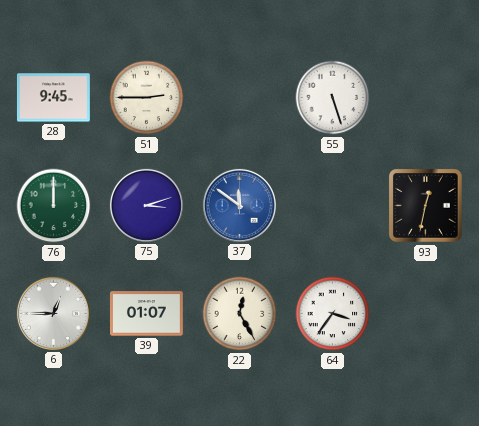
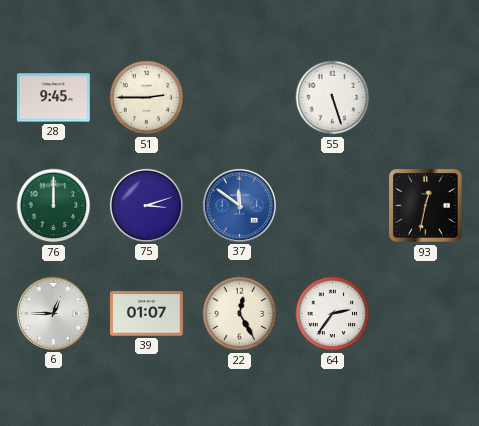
64: 3:36 -> 2:36
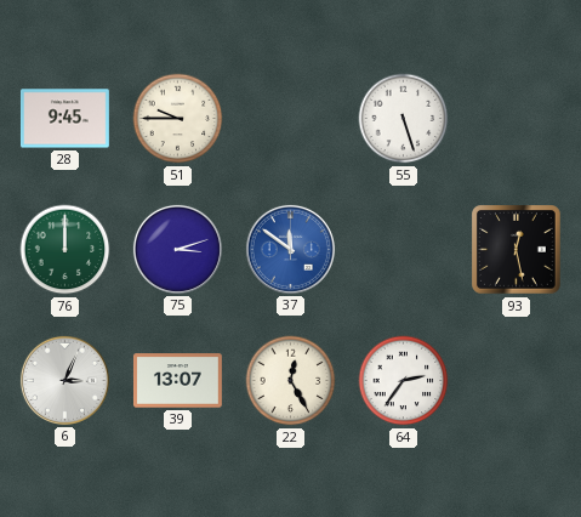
51: 2:45 -> 9:45
93: 12:32 -> 12:28
6: 12:45 -> 3:04
39: 01:07 -> 13:07
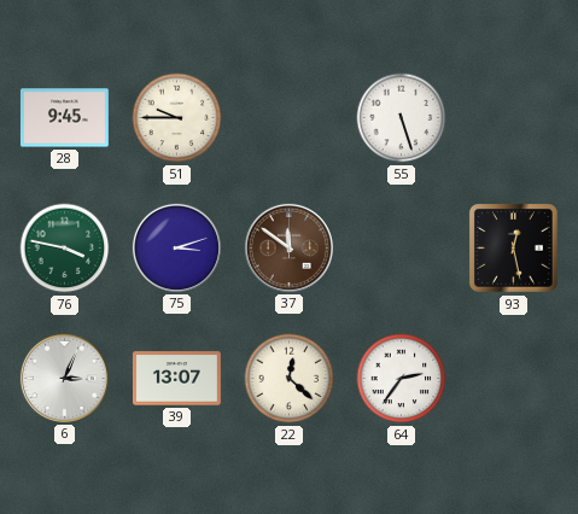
76: 12:00 -> 3:47
37 dial: blue -> brown
22: 12:25 -> 12:22
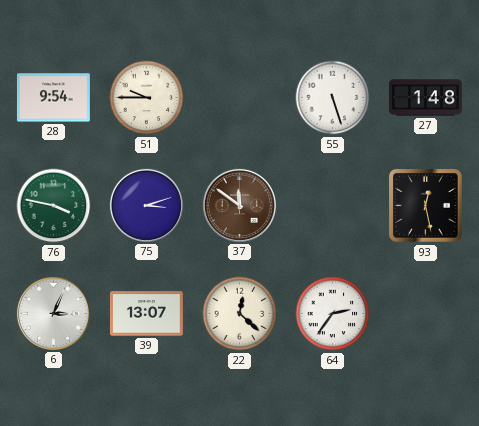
28: 9:45 -> 9:54
27: none -> 1:48
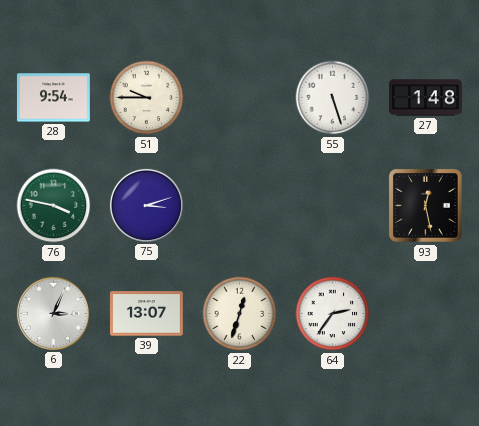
37: 11:51 -> none
22: 12:22 -> 12:33
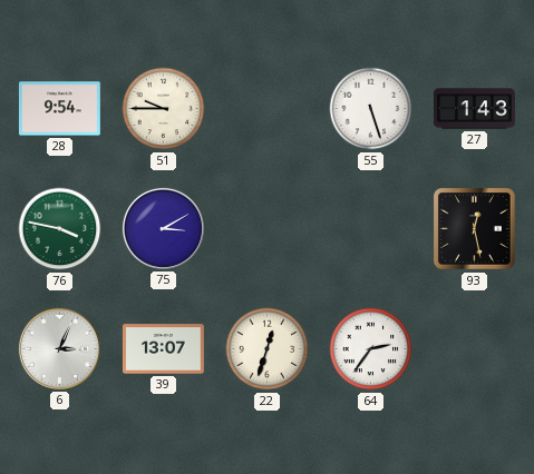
27: 1:48 -> 1:43
75: 3:12 -> 3:10
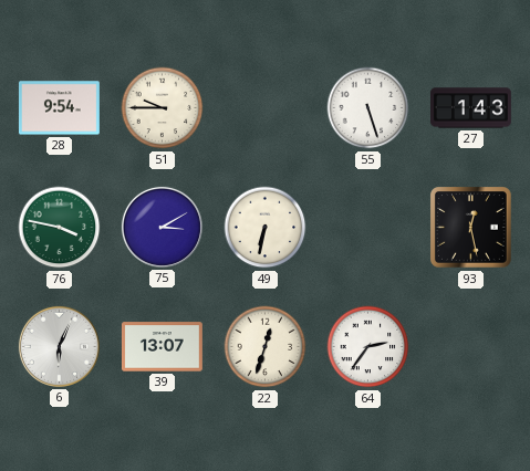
49: none -> 6:32
6: 3:04 -> 6:04
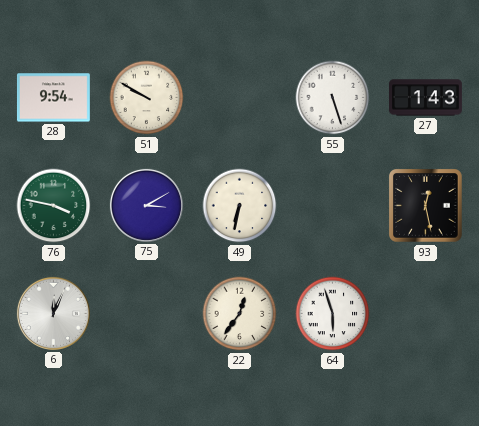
51: 9:45 -> 9:50
6: 6:04 -> 12:04
39: 13:07 -> none
22: 12:33 -> 12:36
64: 2:36 -> 5:57
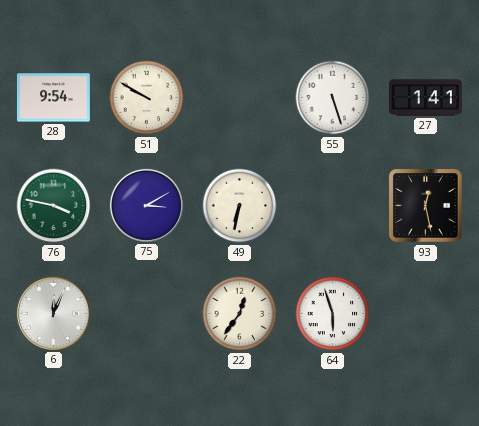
27: 1:43 -> 1:41
